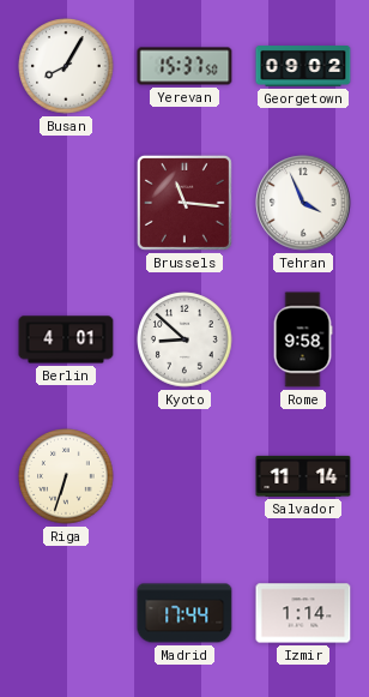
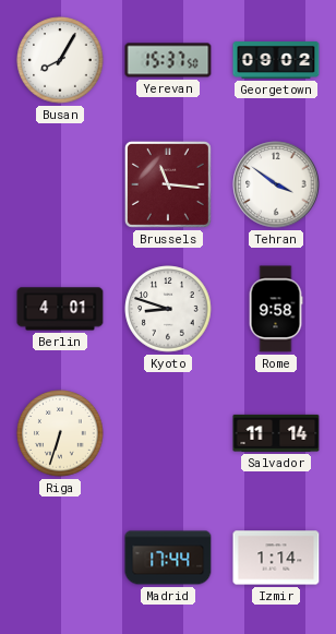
Tehran: 3:56 -> 3:51
Kyoto: 8:52 -> 8:48
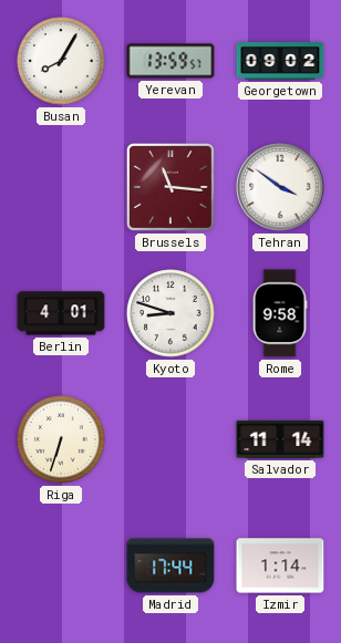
Yerevan: 15:37 -> 13:59
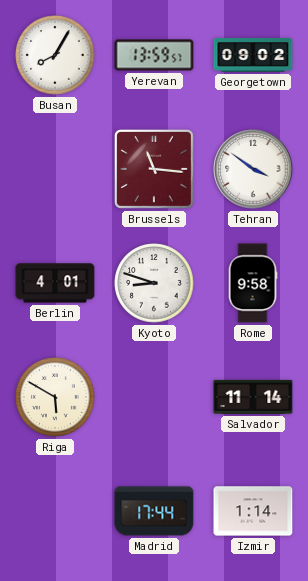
Riga: 6:33 -> 5:50
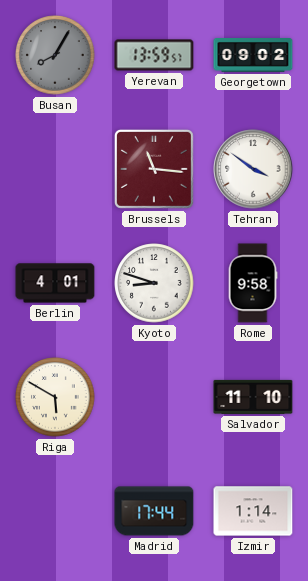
Busan dial: white -> grey
Salvador: 11:14 -> 11:10
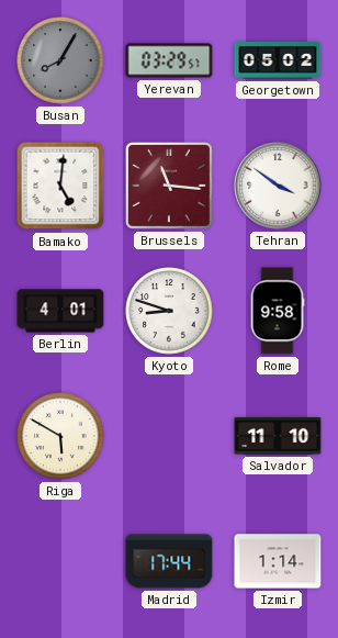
Yerevan: 13:59 -> 03:29
Georgetown: 09:02 -> 05:02
Bamako: none -> 5:01
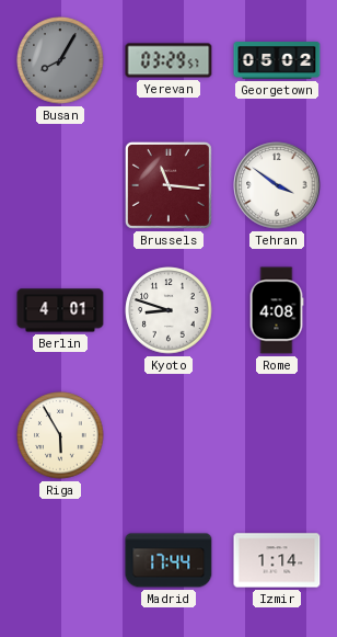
Bamako: 5:01 -> none
Rome: 9:58 -> 4:08
Riga: 5:50 -> 5:55
Salvador: 11:10 -> none
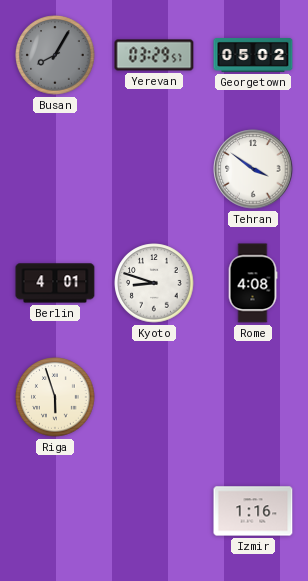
Brussels: 11:16 -> none
Riga: 5:55 -> 5:57
Madrid: 17:44 -> none
Izmir: 1:14 -> 1:16
